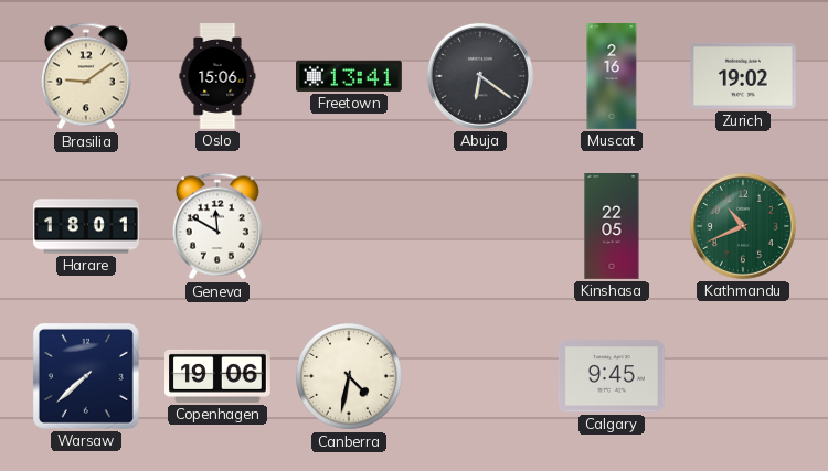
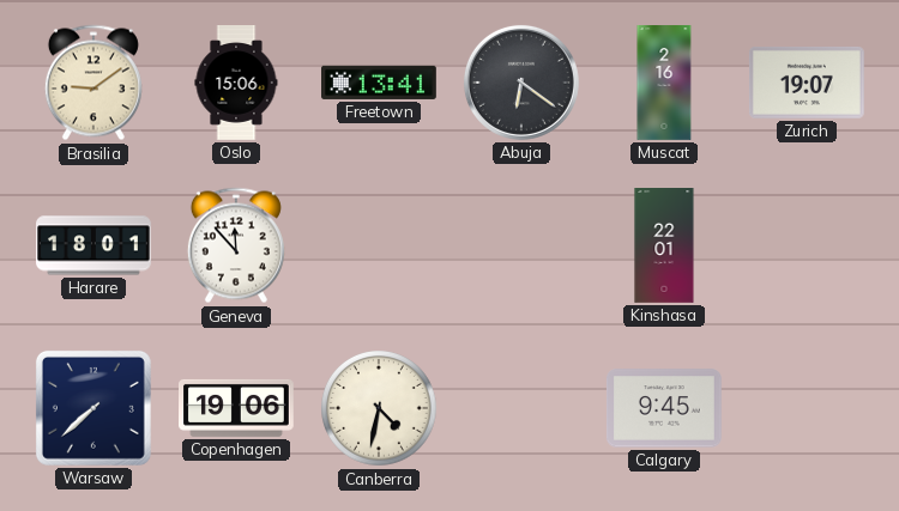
Zurich: 19:02 -> 19:07
Geneva: 11:50 -> 11:53
Kinshasa: 22:05 -> 22:01
Kathmandu: 10:41 -> none
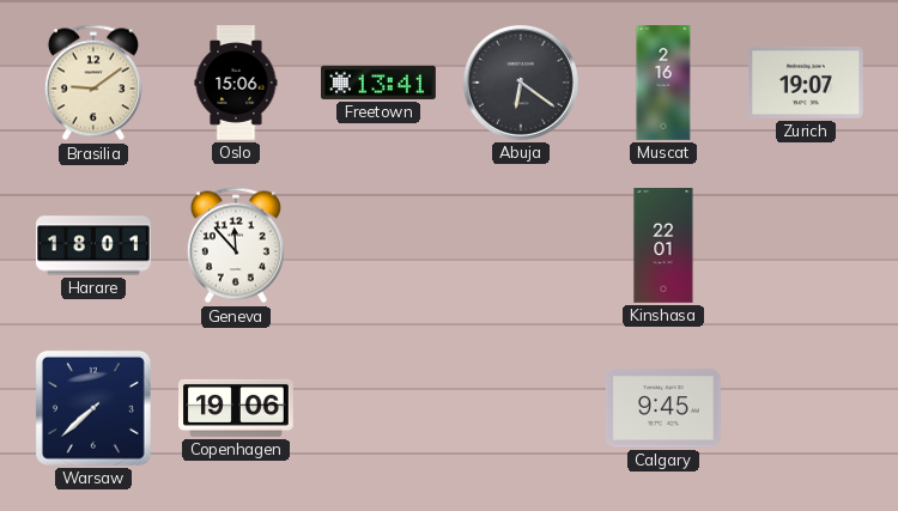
Canberra: 4:32 -> none
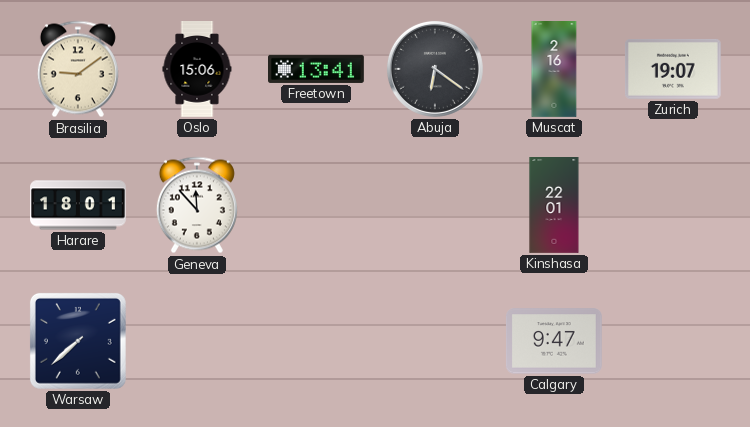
Copenhagen: 19:06 -> none
Calgary: 9:45 -> 9:47
